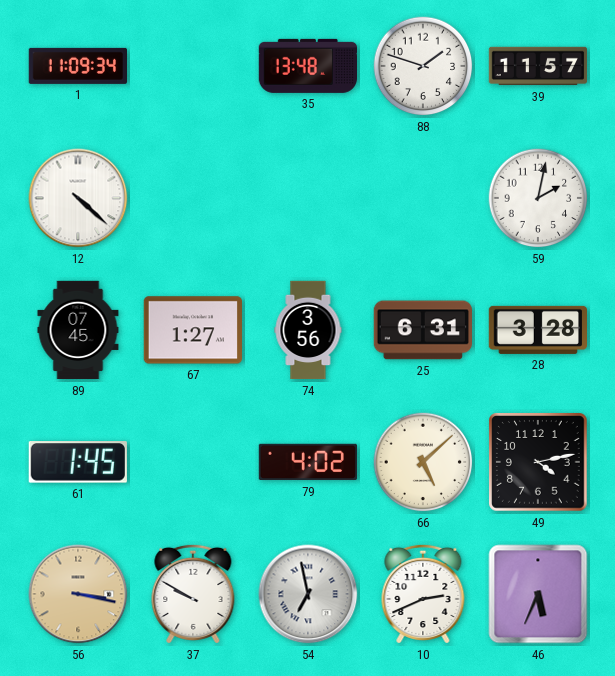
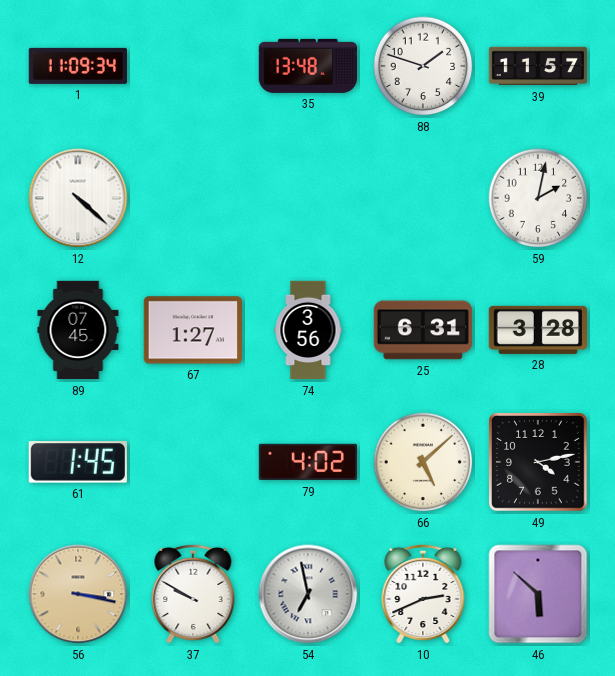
46: 5:34 -> 5:52
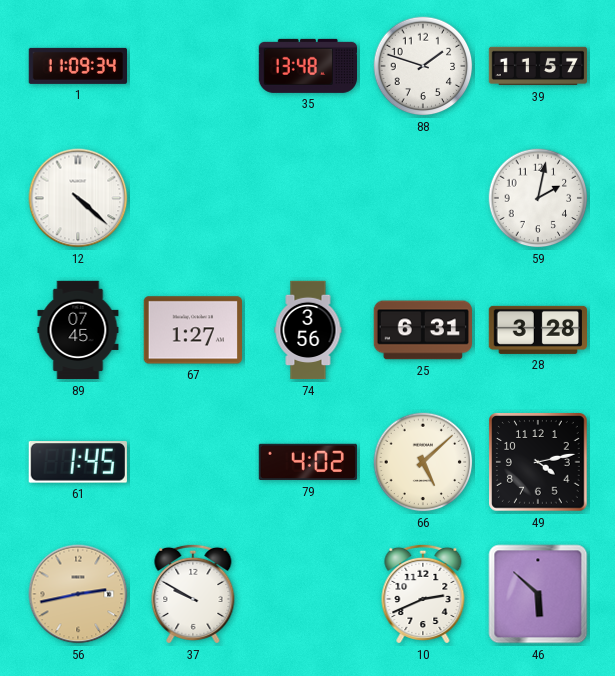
56: 3:17 -> 2:43
54: 6:58 -> none
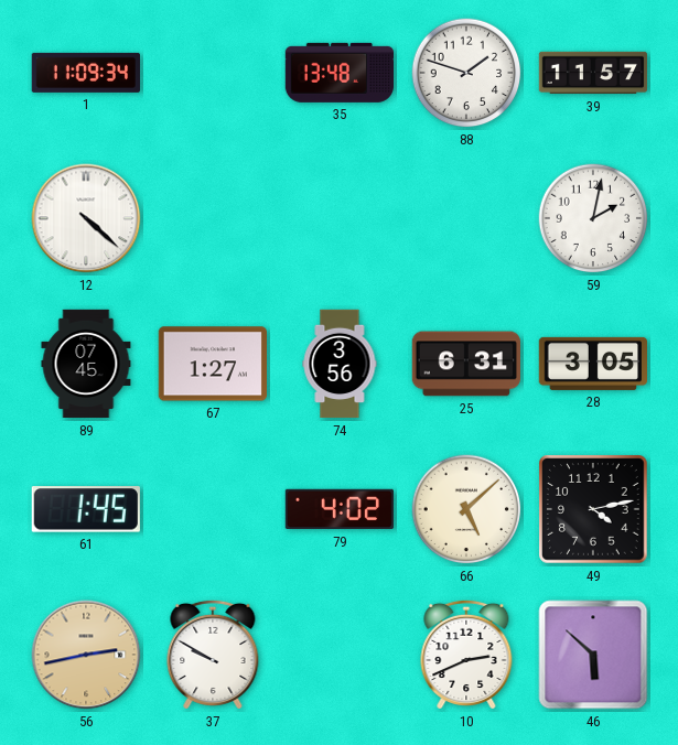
28: 3:28 -> 3:05
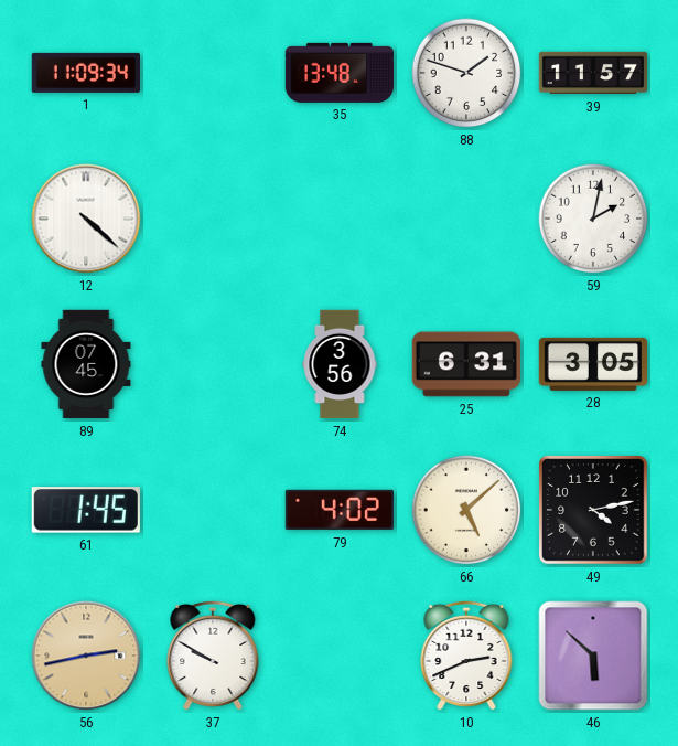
67: 1:27 -> none
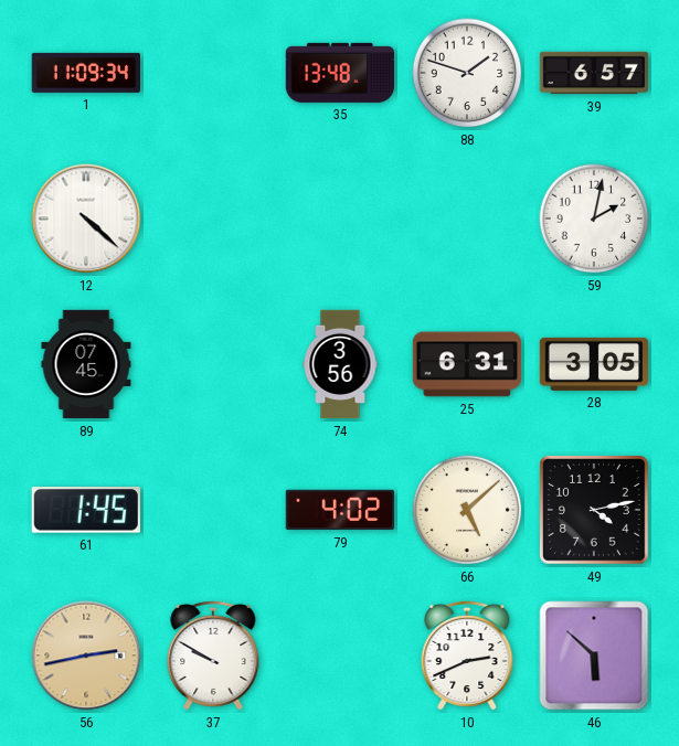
39: 11:57 -> 6:57
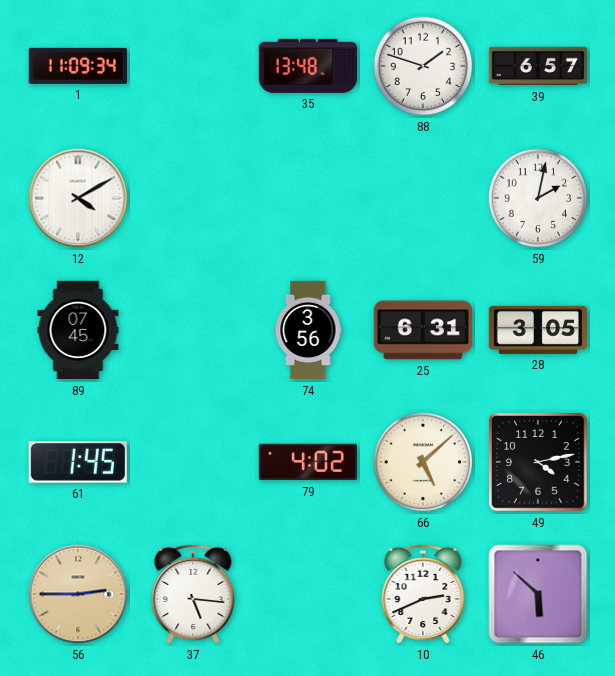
12: 4:22 -> 4:10
56: 2:43 -> 2:45
37: 9:50 -> 5:16
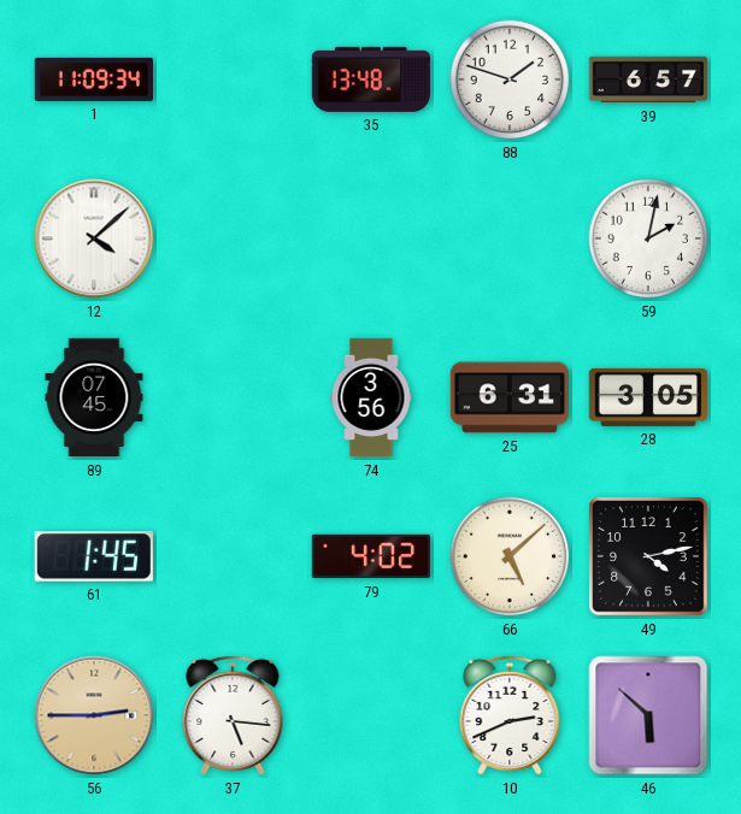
12: 4:10 -> 4:08
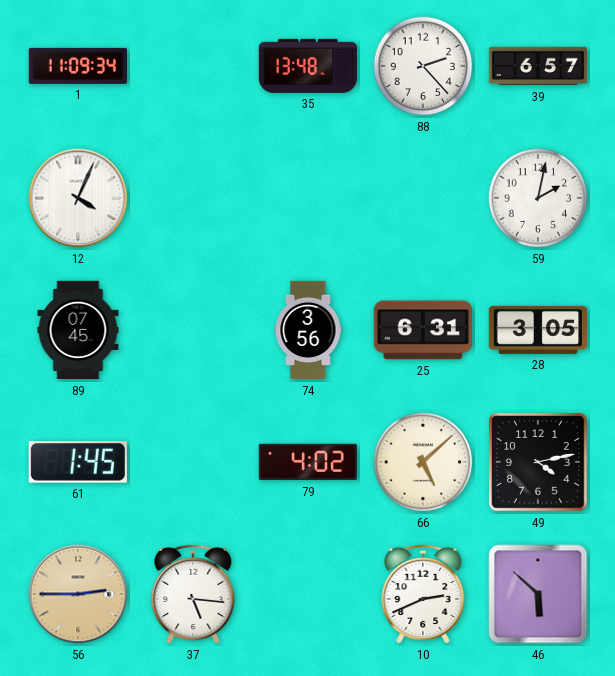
88: 1:48 -> 2:23
12: 4:08 -> 4:04
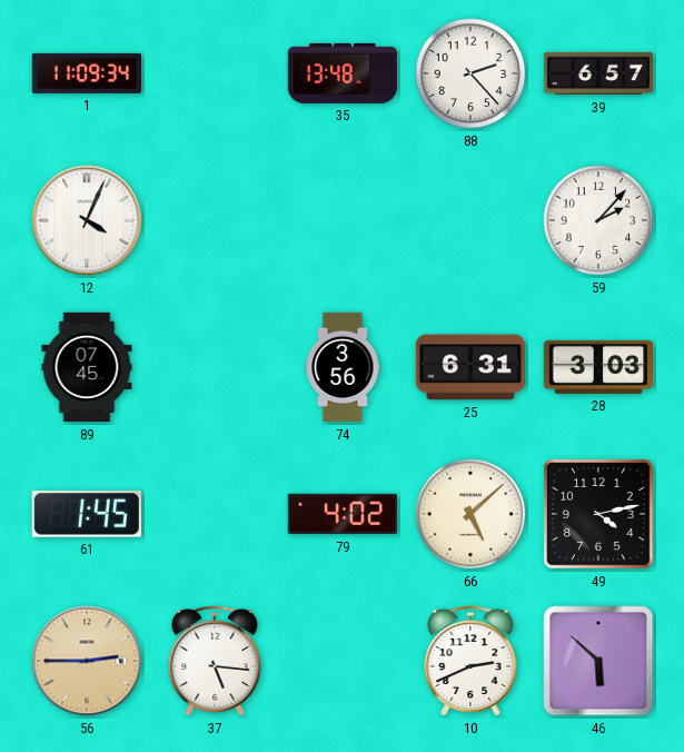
59: 2:02 -> 2:07
28: 3:05 -> 3:03
